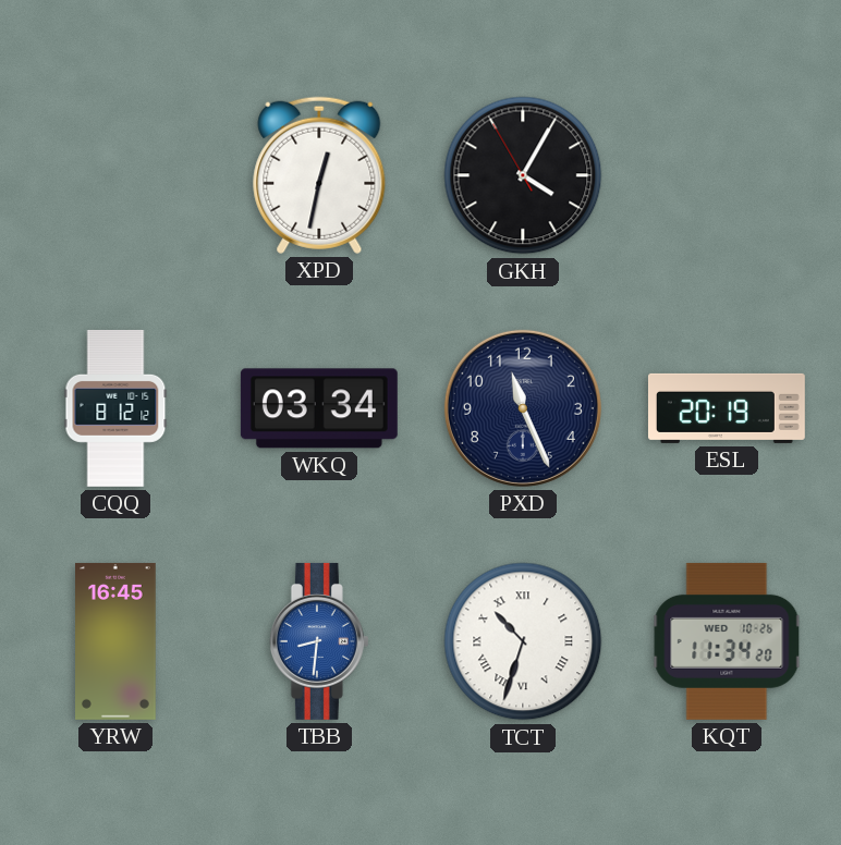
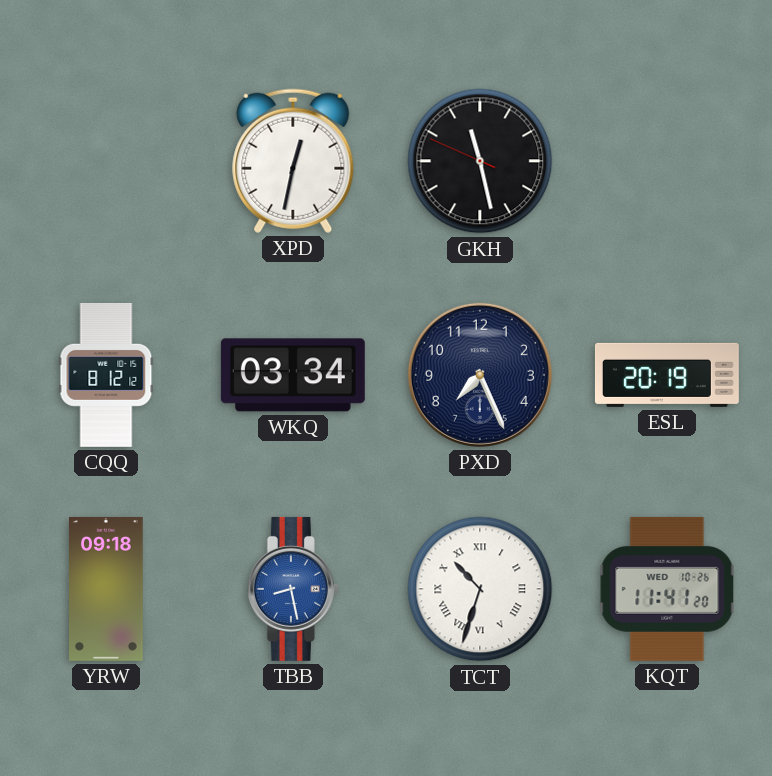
GKH: 4:04 -> 11:27
PXD: 11:26 -> 7:26
YRW: 16:45 -> 09:18
TBB: 8:31 -> 8:28
KQT: 11:34 -> 11:41
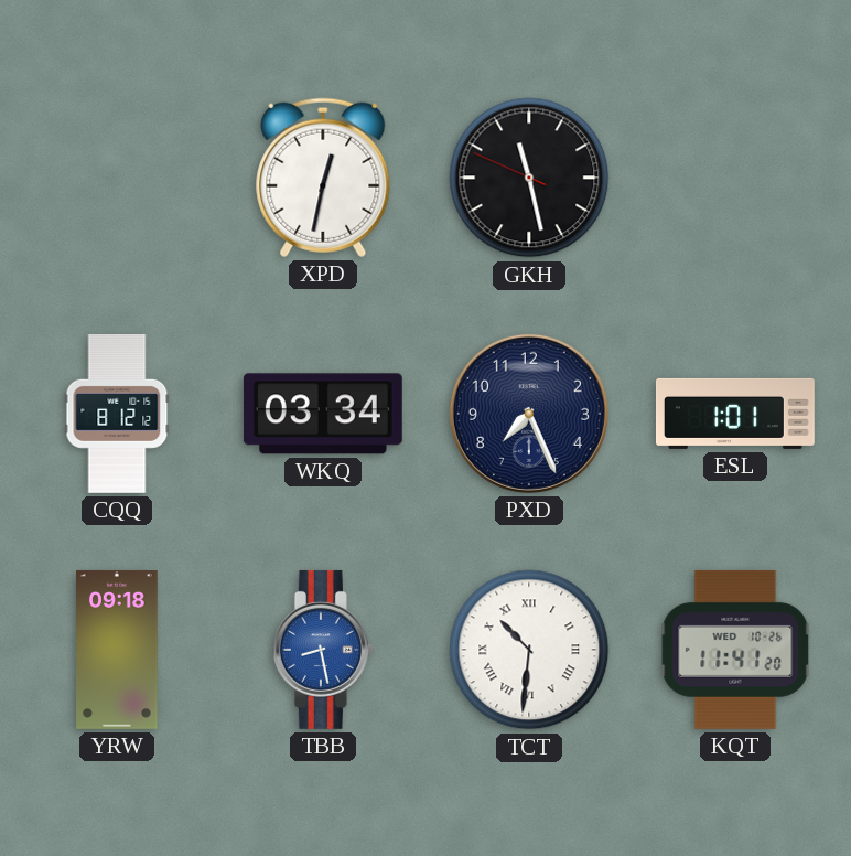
ESL: 20:19 -> 1:01
TCT: 10:33 -> 10:31
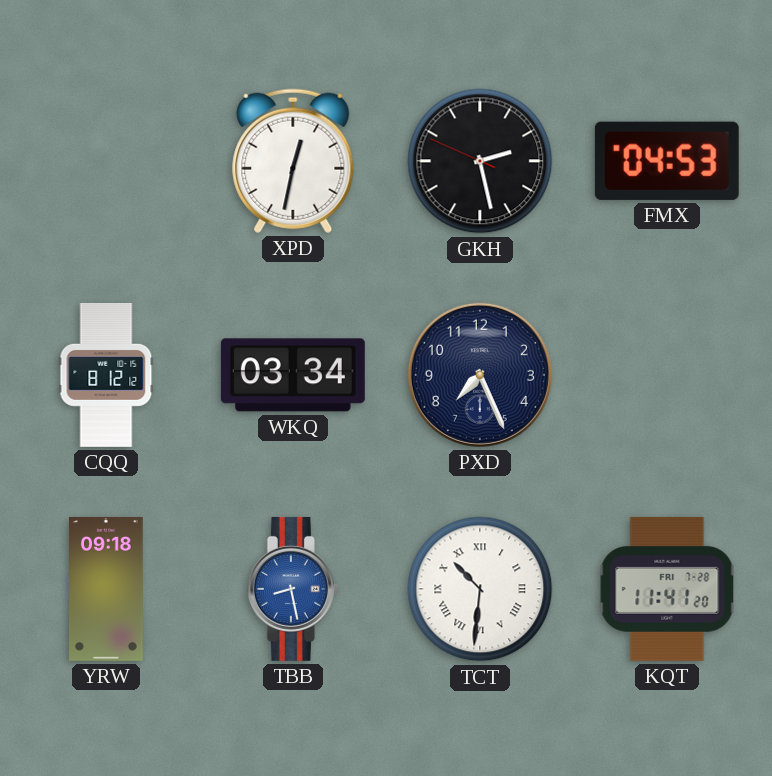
GKH: 11:27 -> 2:27
FMX: none -> 04:53
ESL: 1:01 -> none
KQT date: WED 10-26 -> FRI 7-28
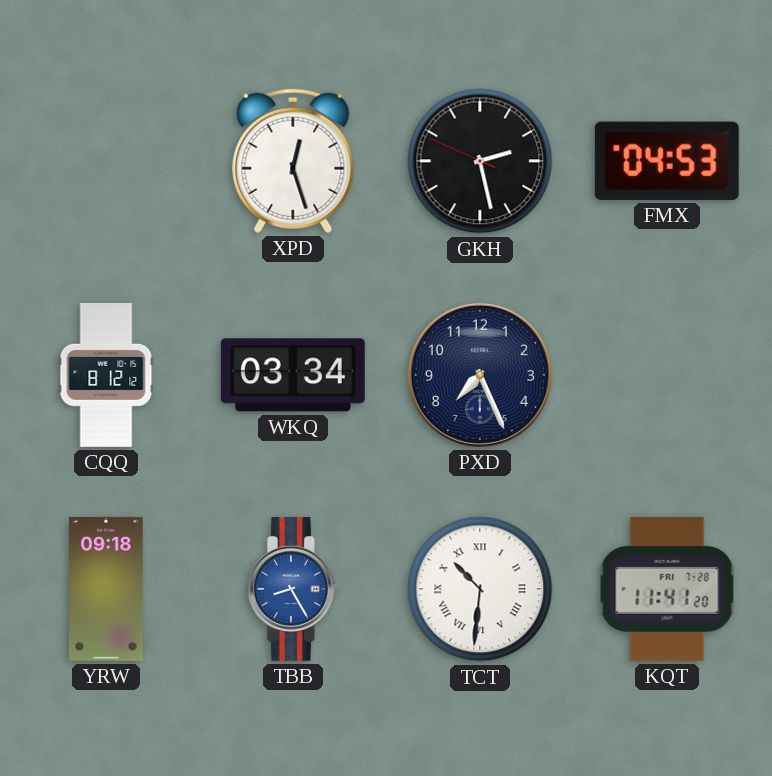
XPD: 12:32 -> 12:27
TBB: 8:28 -> 8:25
